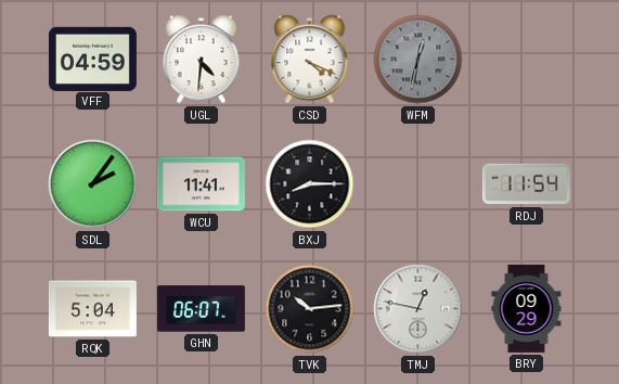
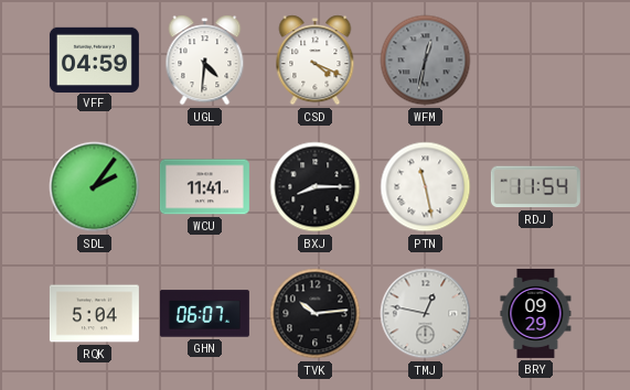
PTN: none -> 11:28
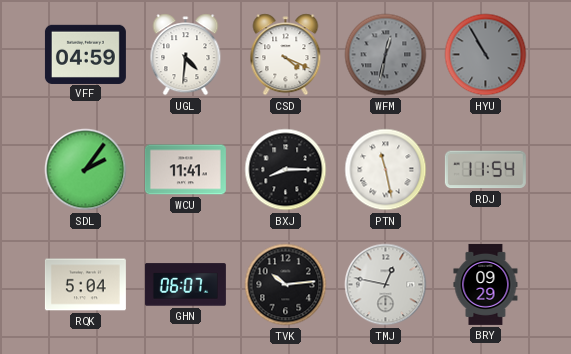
HYU: none -> 10:55
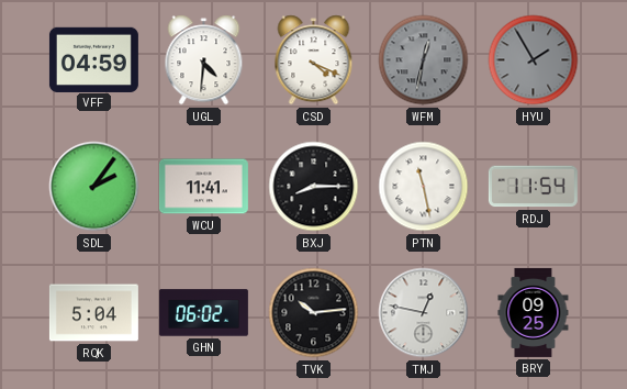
HYU: 10:55 -> 1:55
GHN: 06:07 -> 06:02
BRY: 09:29 -> 09:25
